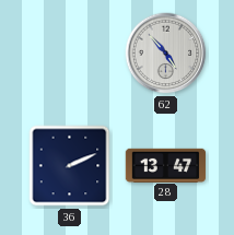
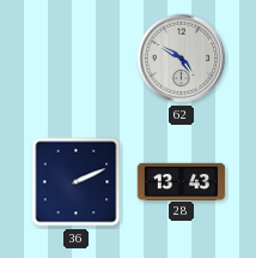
62: 4:53 -> 4:50
28: 13:47 -> 13:43
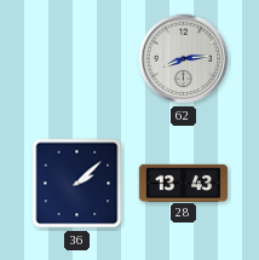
62: 4:50 -> 8:14
36: 2:11 -> 2:08
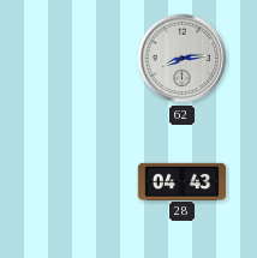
36: 2:08 -> none
28: 13:43 -> 04:43
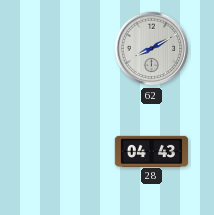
62: 8:14 -> 8:10
